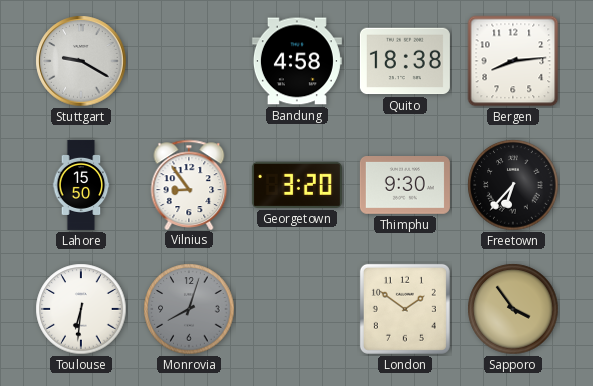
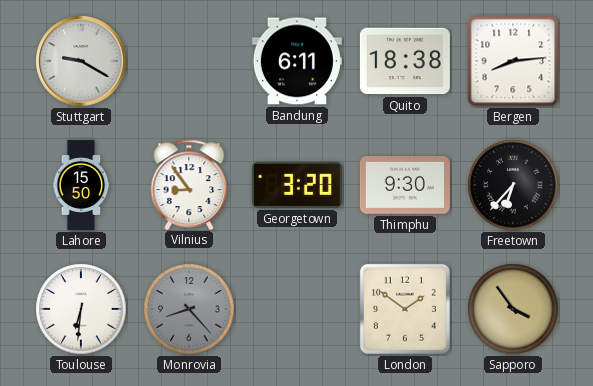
Bandung: 4:58 -> 6:11
Monrovia: 8:03 -> 8:23
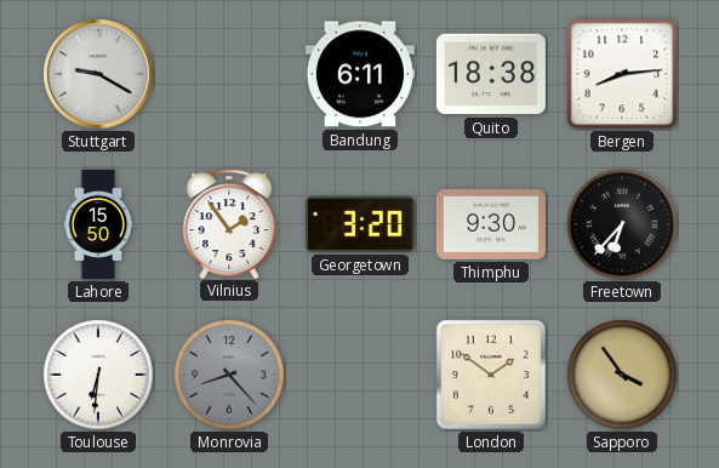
Vilnius: 8:54 -> 1:54
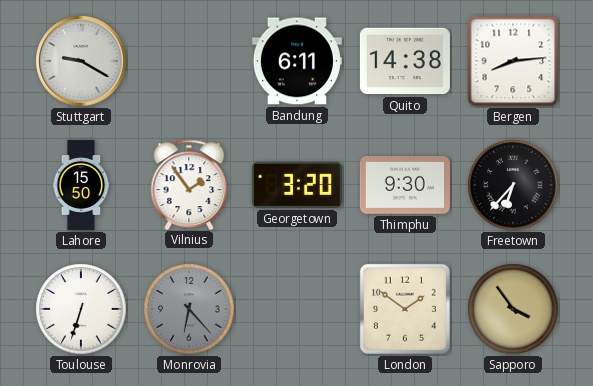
Quito: 18:38 -> 14:38
Toulouse: 6:31 -> 6:33
Monrovia: 8:23 -> 6:23
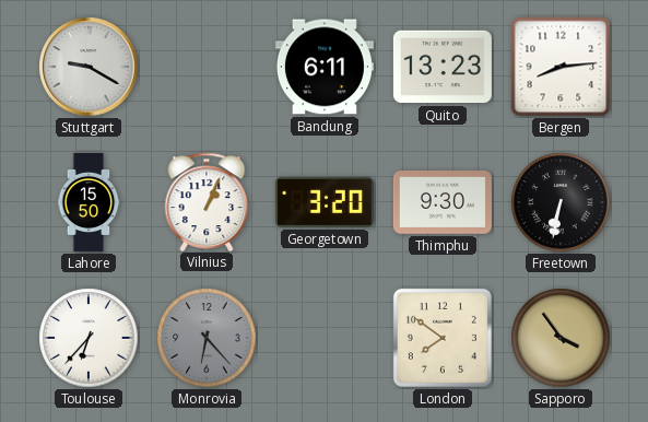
Quito: 14:38 -> 13:23
Vilnius: 1:54 -> 1:04
Freetown: 6:37 -> 6:32
Toulouse: 6:33 -> 6:37
London: 1:51 -> 7:51
